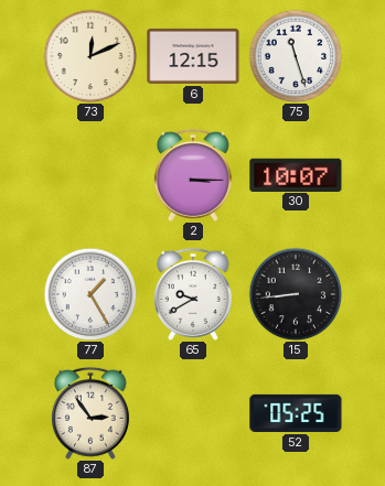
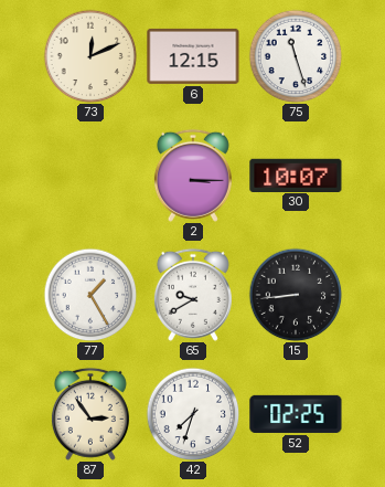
42: none -> 7:33
52: 05:25 -> 02:25
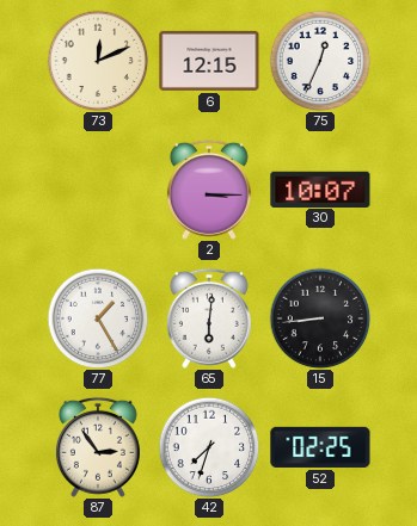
75: 11:27 -> 12:34
65: 9:40 -> 6:01
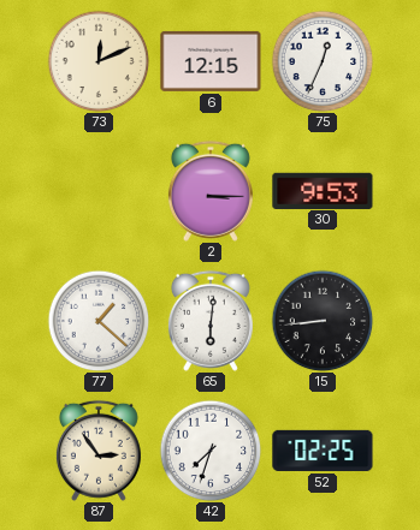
30: 10:07 -> 9:53
77: 1:25 -> 1:22
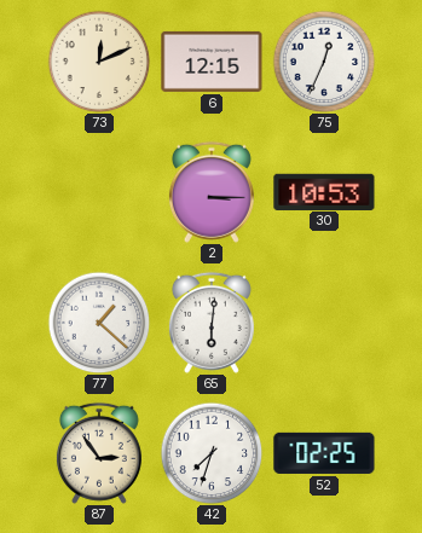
30: 9:53 -> 10:53
15: 8:44 -> none
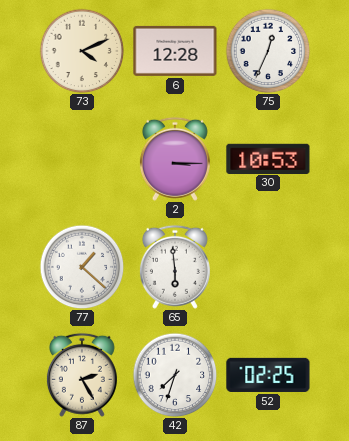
73: 12:11 -> 4:11
6: 12:15 -> 12:28
65: 6:01 -> 5:59
87: 2:54 -> 2:25
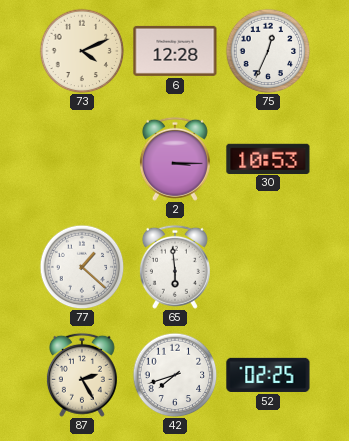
42: 7:33 -> 7:42
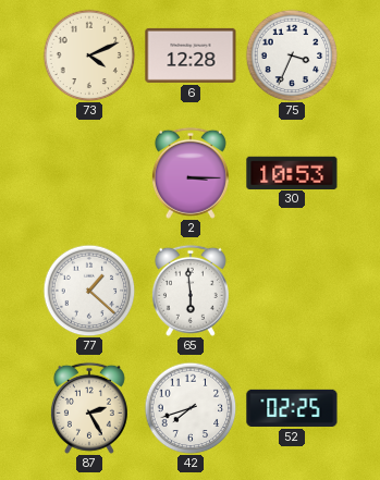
75: 12:34 -> 3:34
